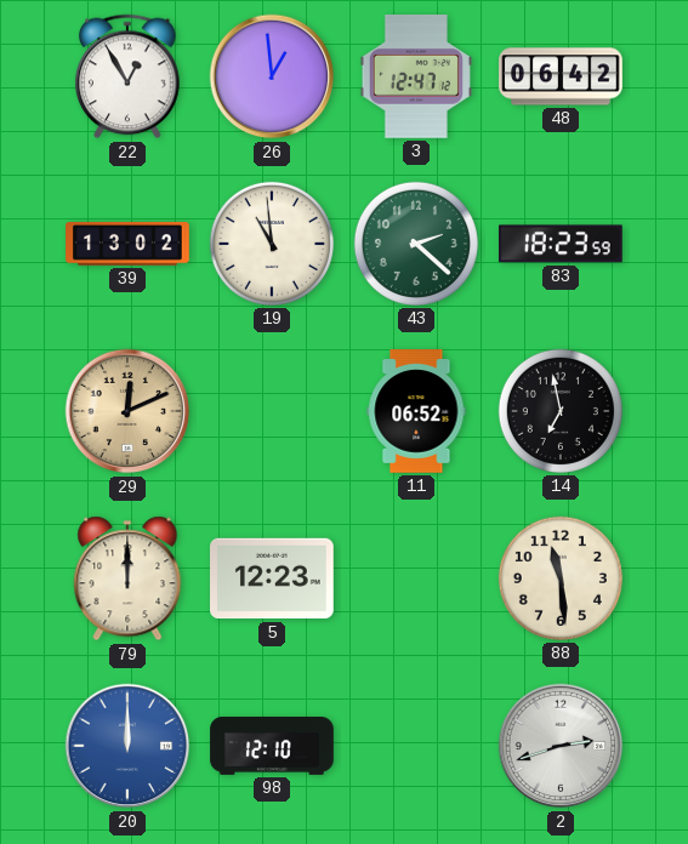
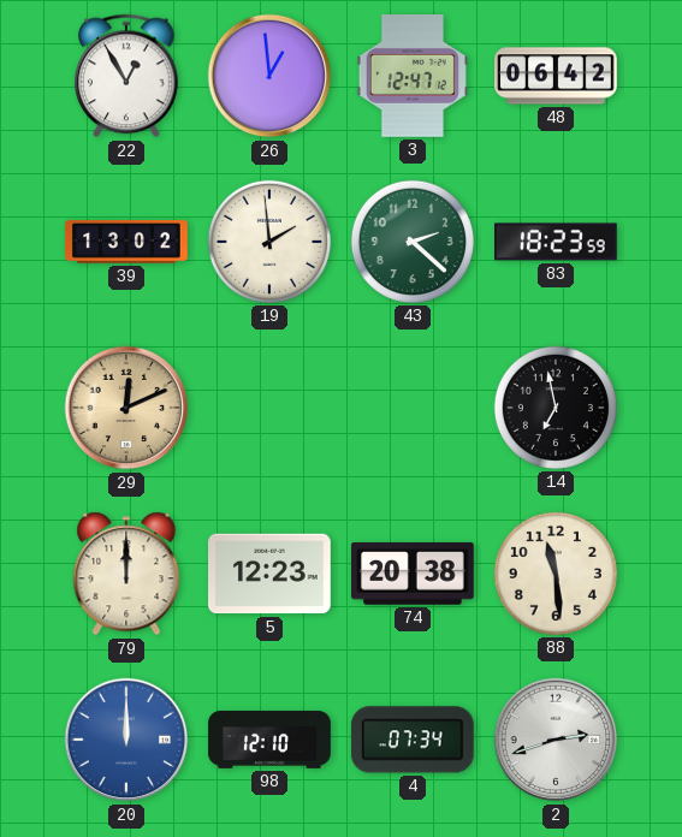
19: 10:59 -> 1:59
11: 06:52 -> none
74: none -> 20:38
4: none -> 07:34
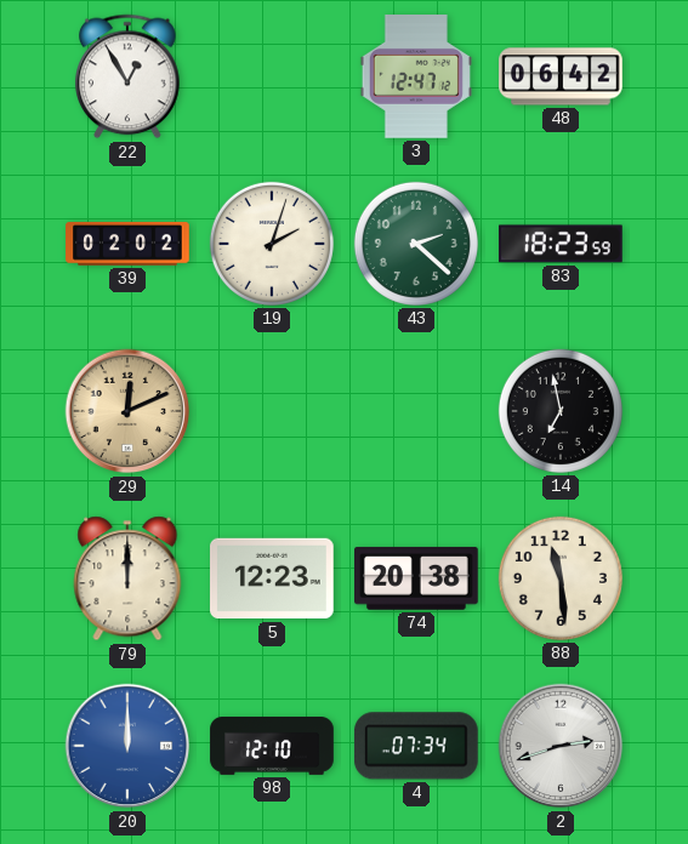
26: 12:59 -> none
39: 13:02 -> 02:02
19: 1:59 -> 2:03
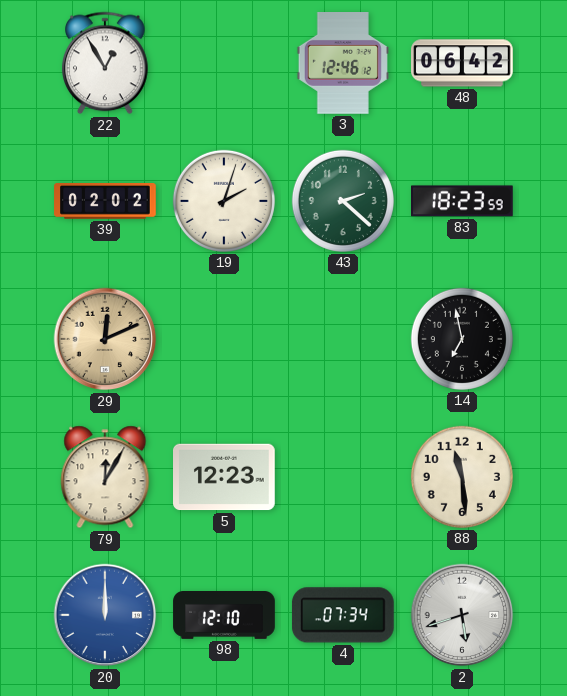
3: 12:47 -> 12:46
79: 12:00 -> 12:05
74: 20:38 -> none
2: 2:42 -> 5:42
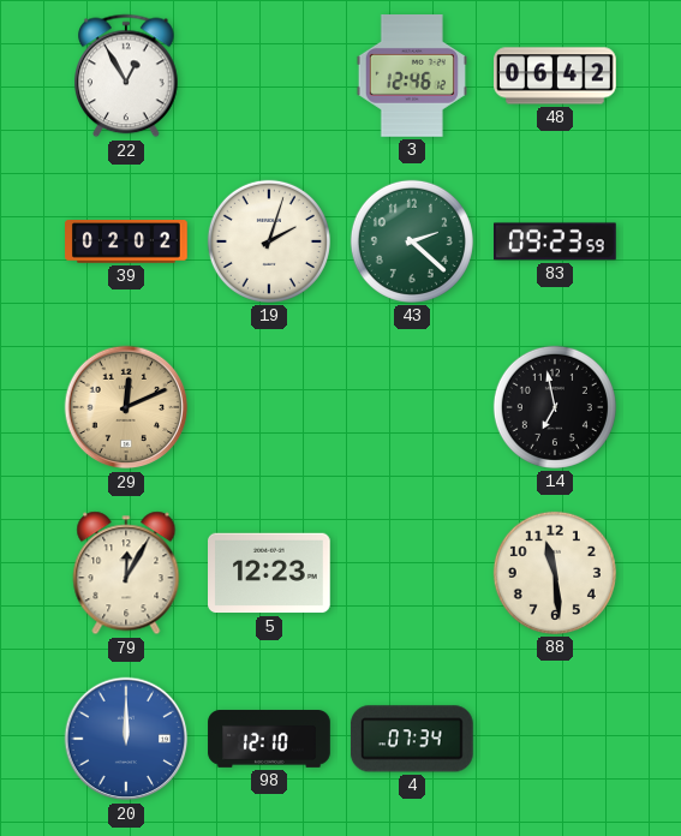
83: 18:23 -> 09:23
2: 5:42 -> none
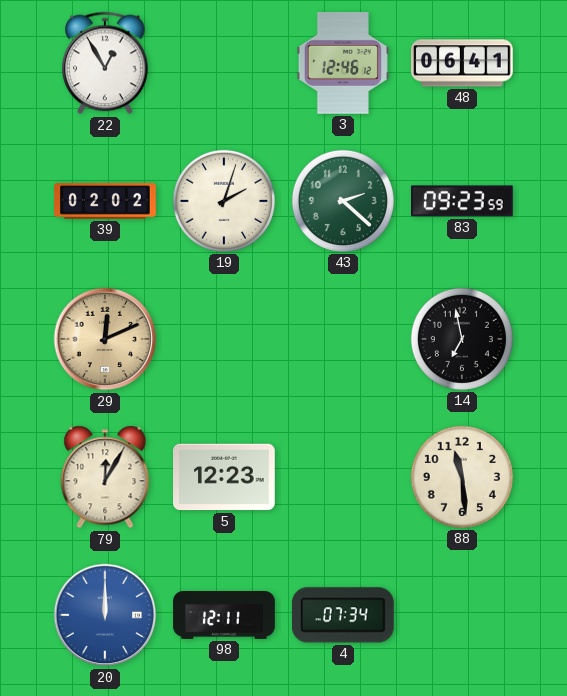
48: 06:42 -> 06:41
98: 12:10 -> 12:11
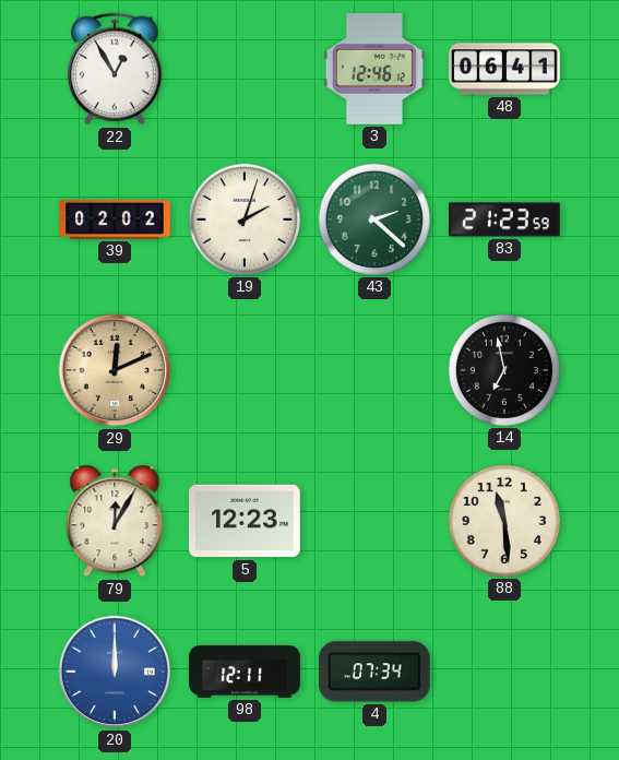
83: 09:23 -> 21:23
